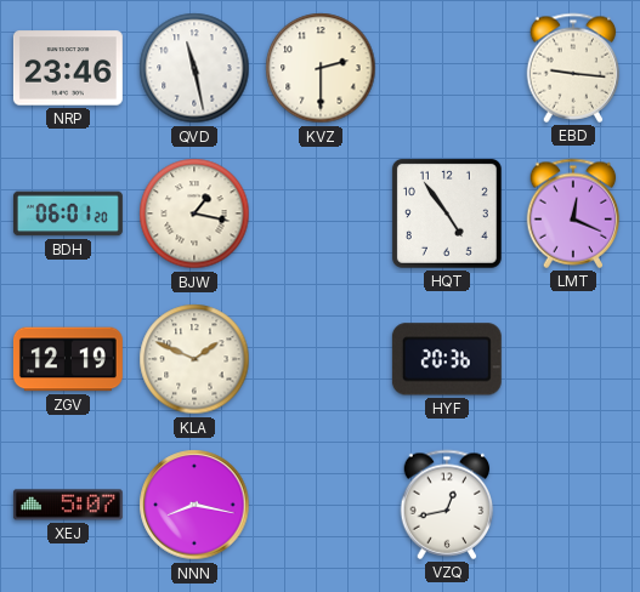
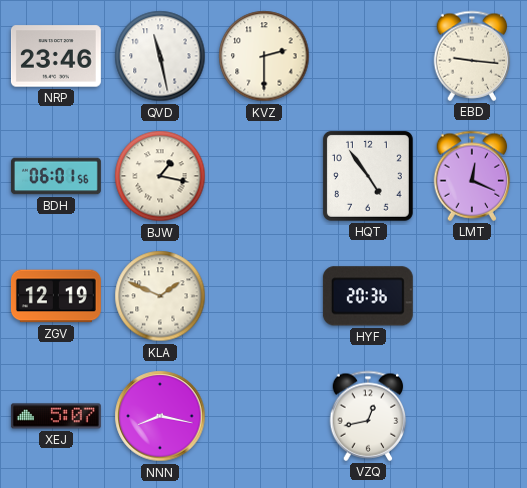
BDH: 06:01:20 -> 06:01:56
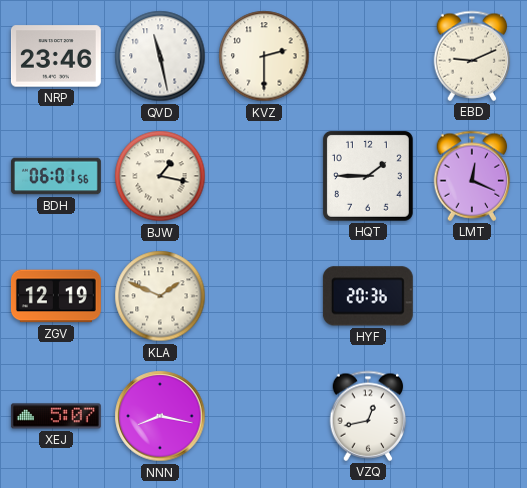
EBD: 9:16 -> 9:11
HQT: 4:54 -> 1:45
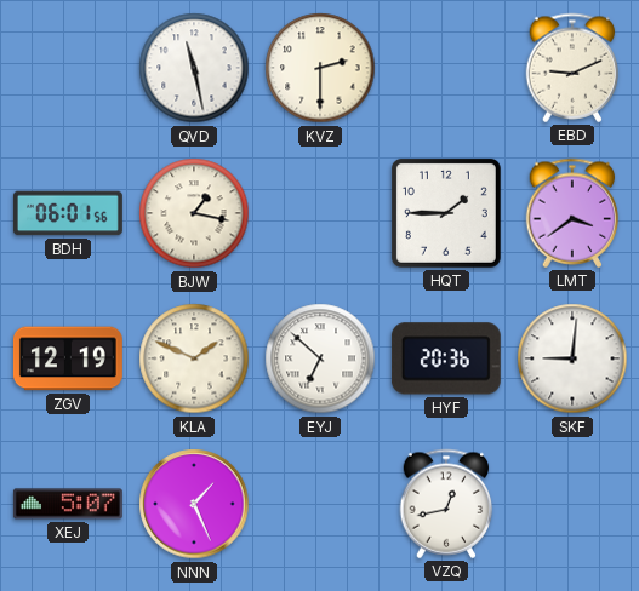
NRP: 23:46 -> none
LMT: 12:19 -> 3:39
EYJ: none -> 6:52
SKF: none -> 9:01
NNN: 8:17 -> 1:26
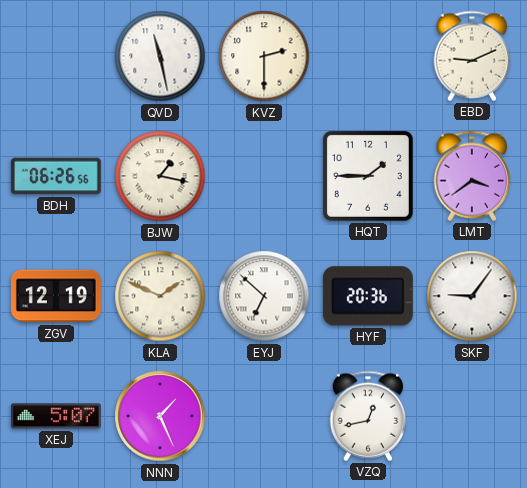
BDH: 06:01 -> 06:26
SKF: 9:01 -> 9:06
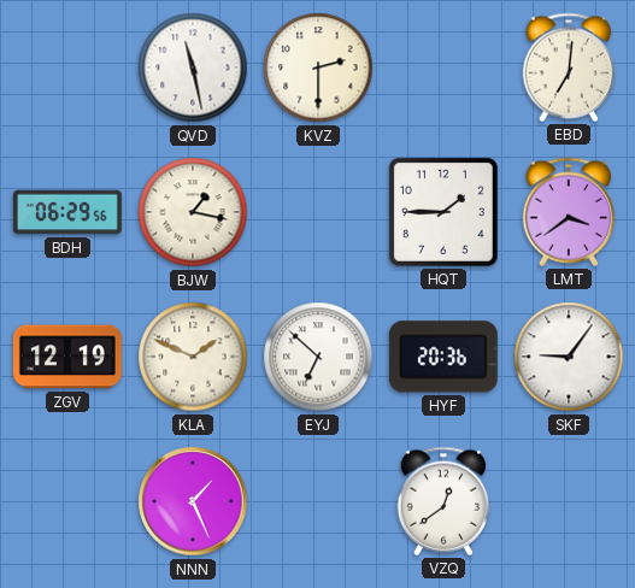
EBD: 9:11 -> 7:01
BDH: 06:26 -> 06:29
XEJ: 5:07 -> none
VZQ: 12:43 -> 12:39
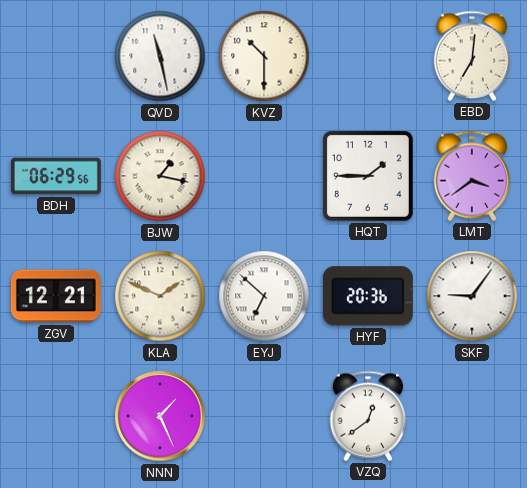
KVZ: 2:30 -> 10:30
ZGV: 12:19 -> 12:21
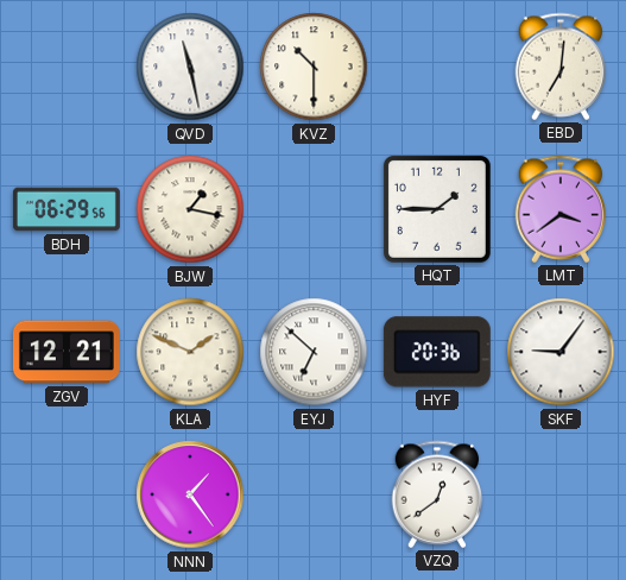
NNN: 1:26 -> 1:24
